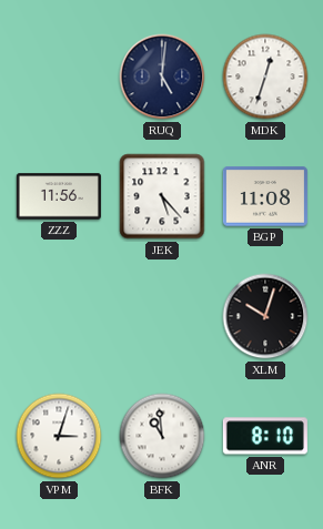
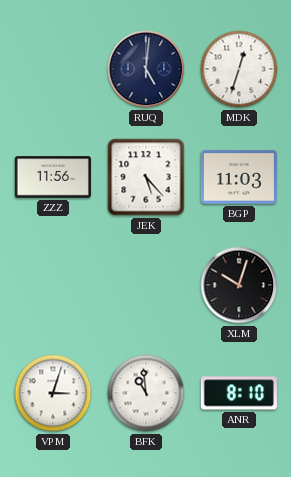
BGP: 11:08 -> 11:03
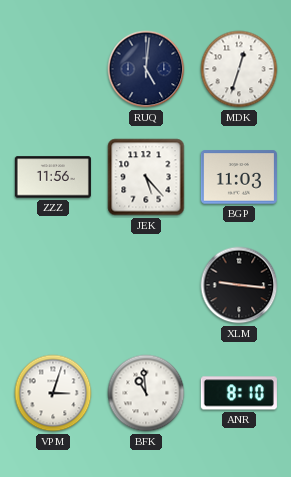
XLM: 10:03 -> 9:16
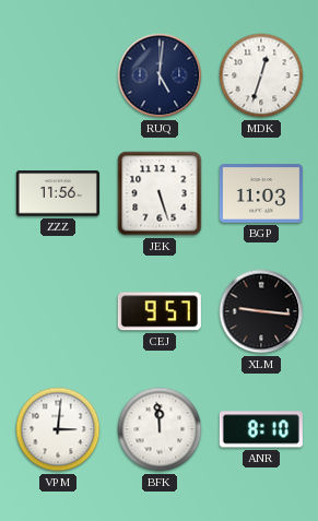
JEK: 5:23 -> 5:27
CEJ: none -> 9:57
VPM: 3:03 -> 3:01
BFK: 10:59 -> 11:59
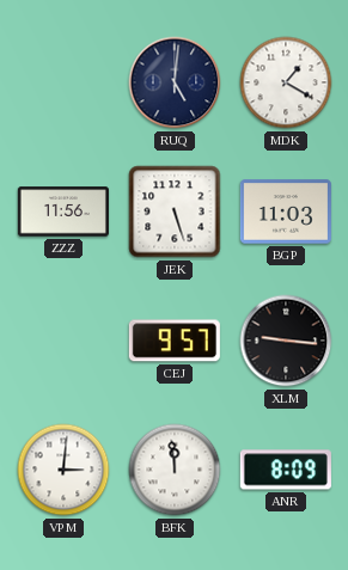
MDK: 12:33 -> 1:20
ANR: 8:10 -> 8:09
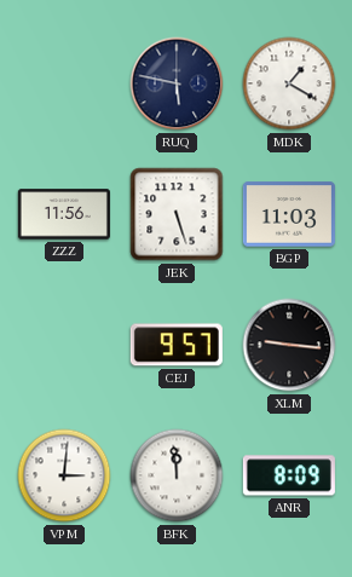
RUQ: 5:01 -> 5:47
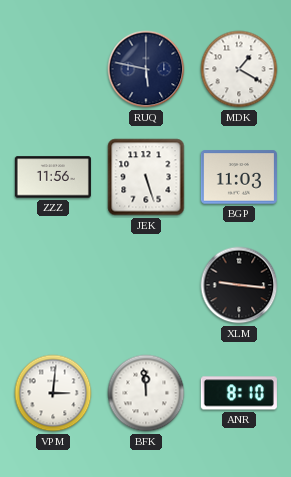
CEJ: 9:57 -> none
ANR: 8:09 -> 8:10
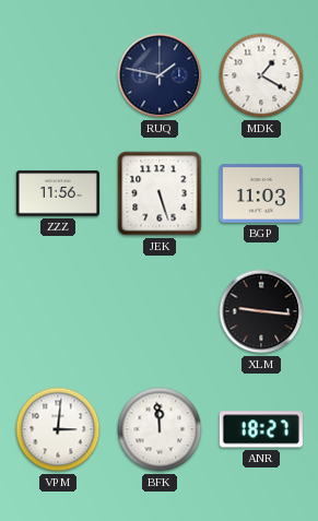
RUQ: 5:47 -> 1:47
ANR: 8:10 -> 18:27
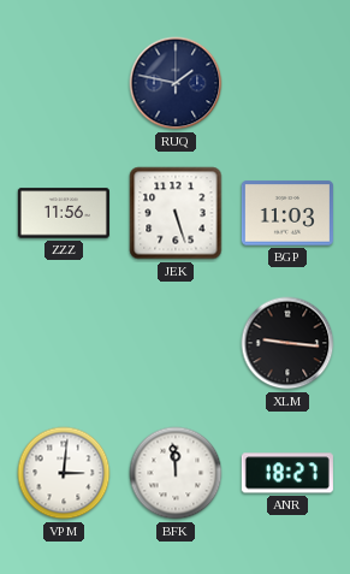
MDK: 1:20 -> none
